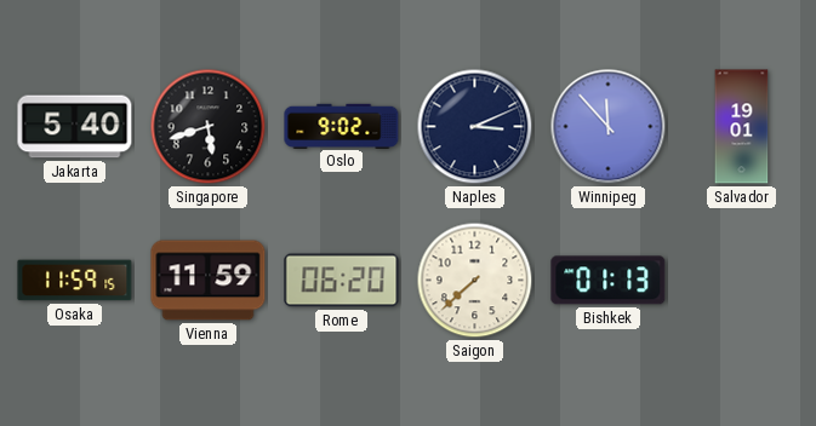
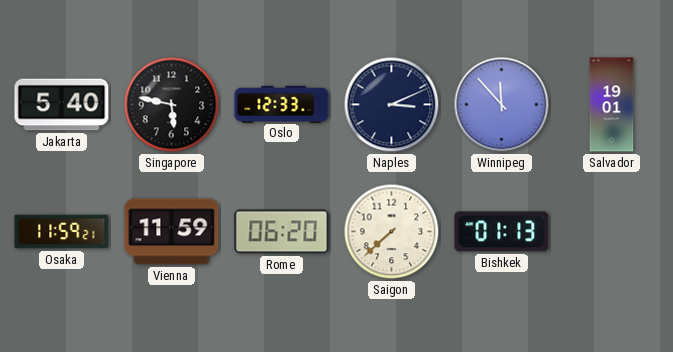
Singapore: 5:42 -> 5:47
Oslo: 9:02 -> 12:33
Osaka: 11:59:15 -> 11:59:21
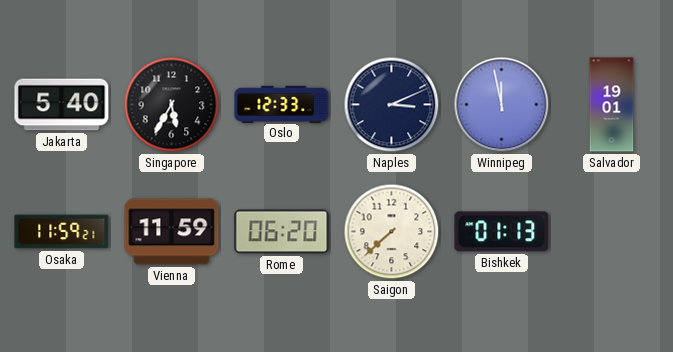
Singapore: 5:47 -> 5:35
Winnipeg: 11:53 -> 11:58
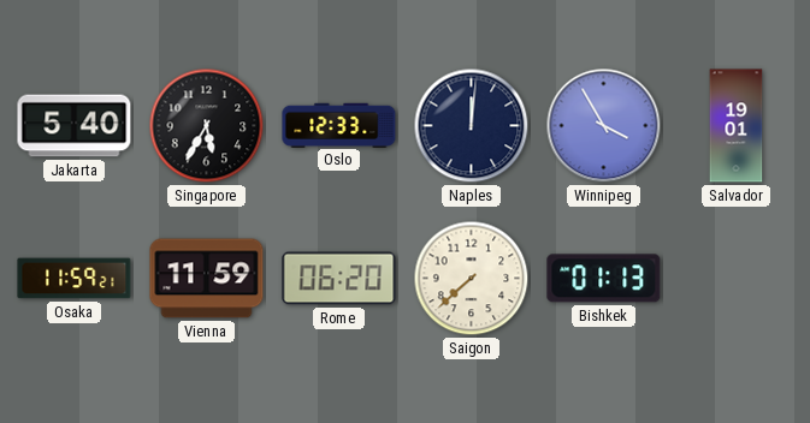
Naples: 3:11 -> 12:01
Winnipeg: 11:58 -> 3:55
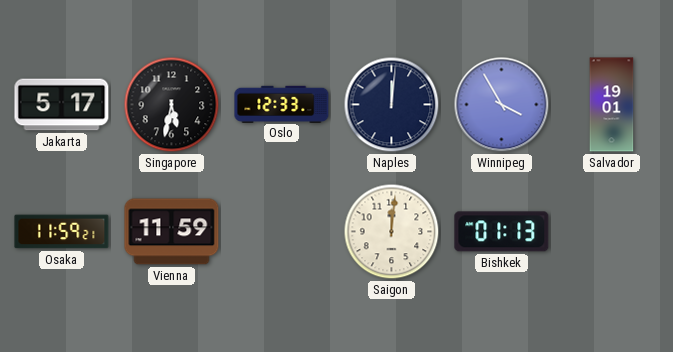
Jakarta: 5:40 -> 5:17
Singapore: 5:35 -> 5:32
Rome: 06:20 -> none
Saigon: 7:38 -> 12:01
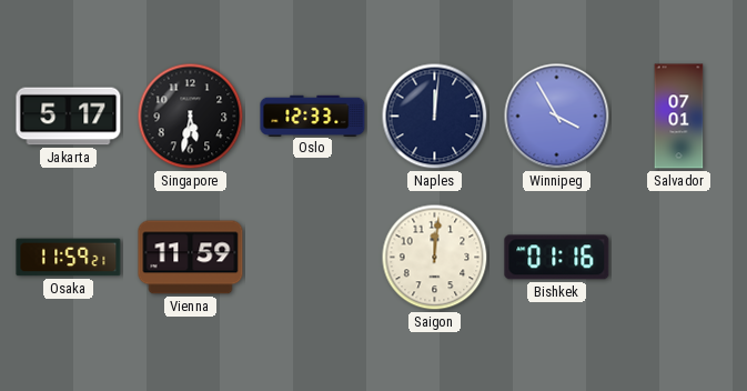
Salvador: 19:01 -> 07:01
Bishkek: 01:13 -> 01:16
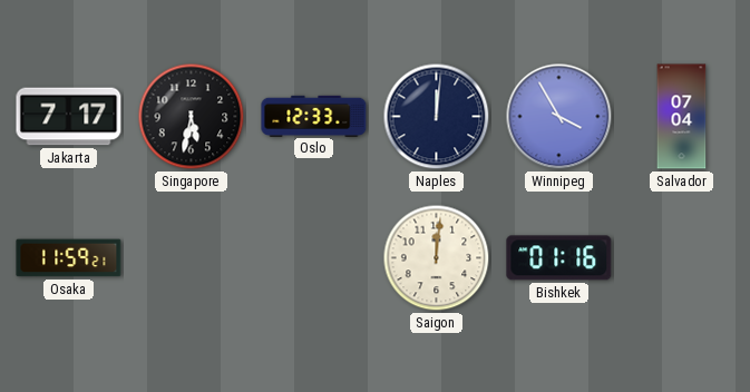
Jakarta: 5:17 -> 7:17
Salvador: 07:01 -> 07:04
Vienna: 11:59 -> none
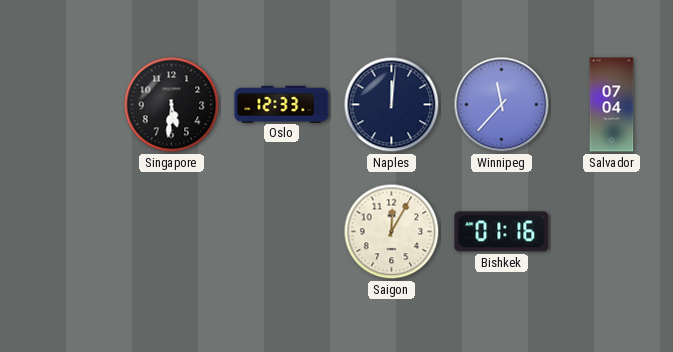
Jakarta: 7:17 -> none
Singapore: 5:32 -> 5:31
Winnipeg: 3:55 -> 11:37
Osaka: 11:59 -> none
Saigon: 12:01 -> 12:05
